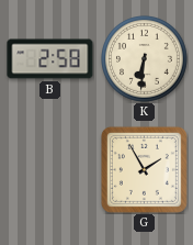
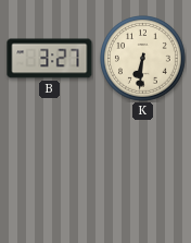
B: 2:58 -> 3:27
G: 1:55 -> none
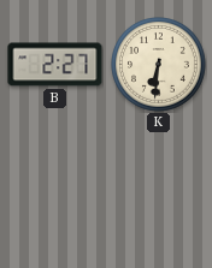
B: 3:27 -> 2:27
